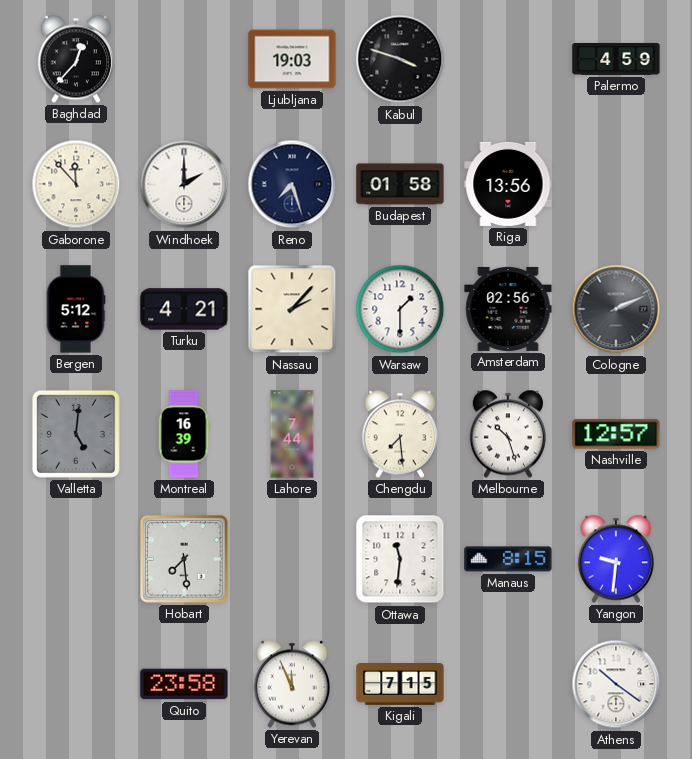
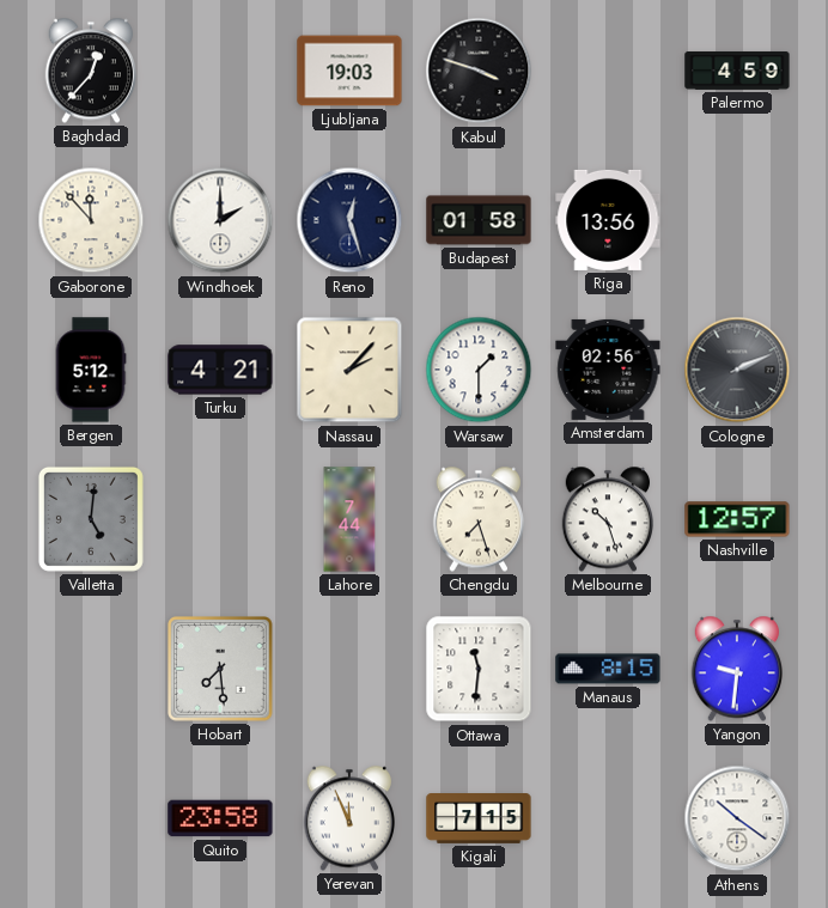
Reno: 7:27 -> 12:27
Montreal: 16:39 -> none
Chengdu: 7:29 -> 7:27
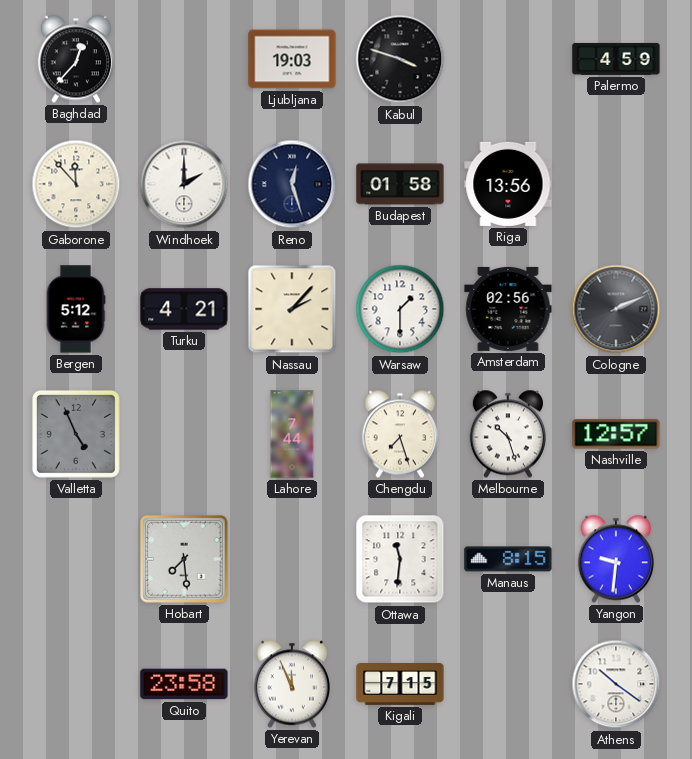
Valletta: 5:01 -> 4:56
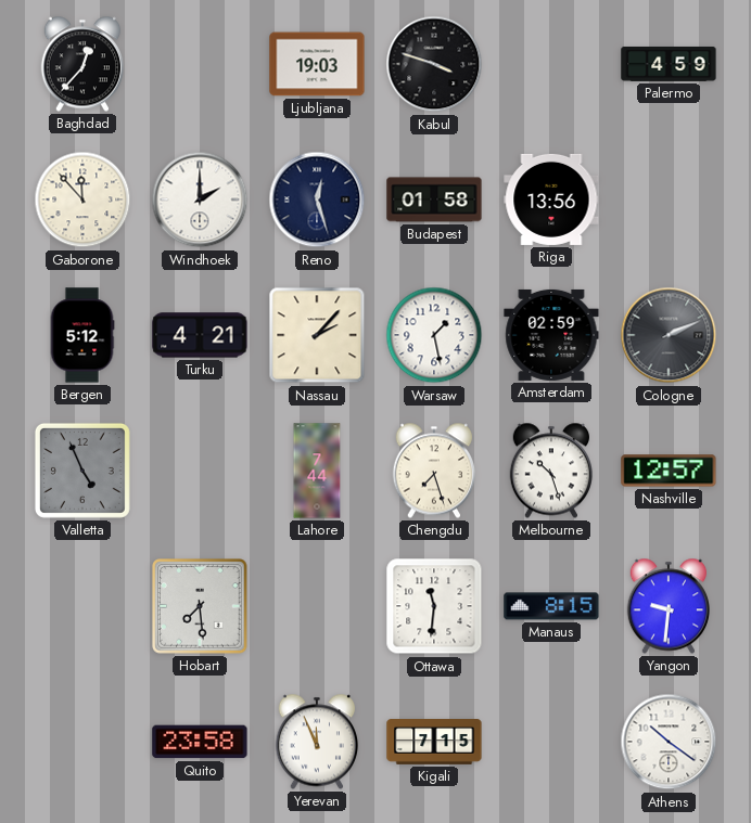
Warsaw: 1:30 -> 1:28
Amsterdam: 02:56 -> 02:59
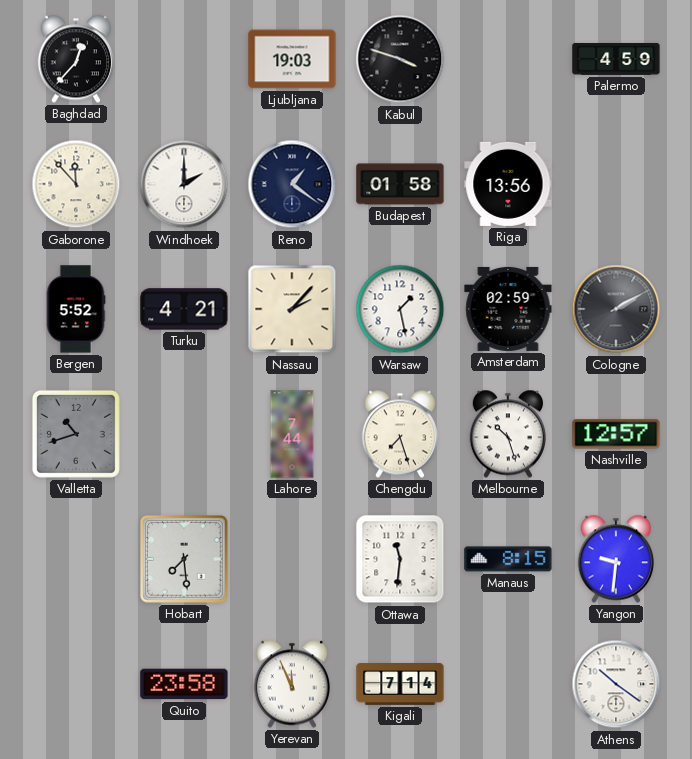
Reno: 12:27 -> 1:21
Bergen: 5:12 -> 5:52
Cologne: 2:11 -> 2:10
Valletta: 4:56 -> 10:42
Kigali: 7:15 -> 7:14
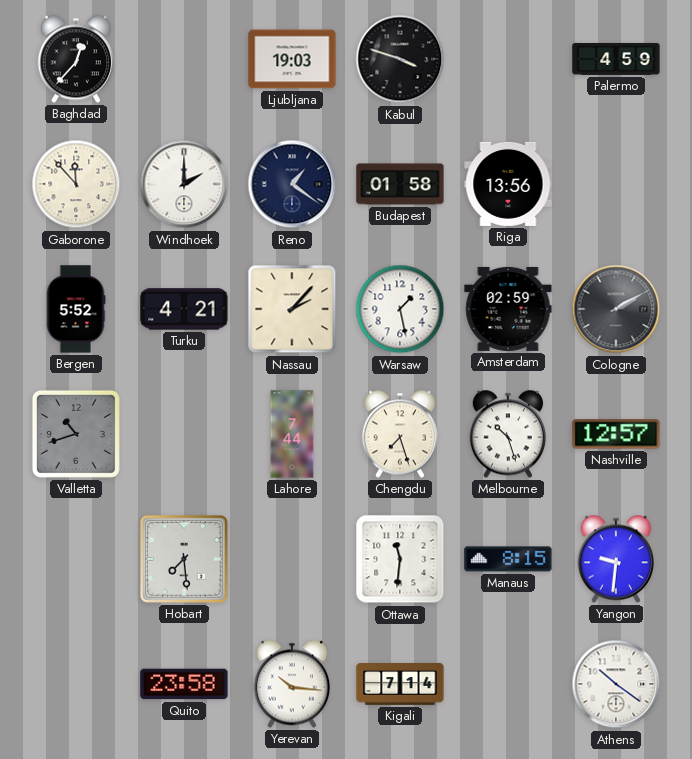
Yerevan: 11:56 -> 10:16
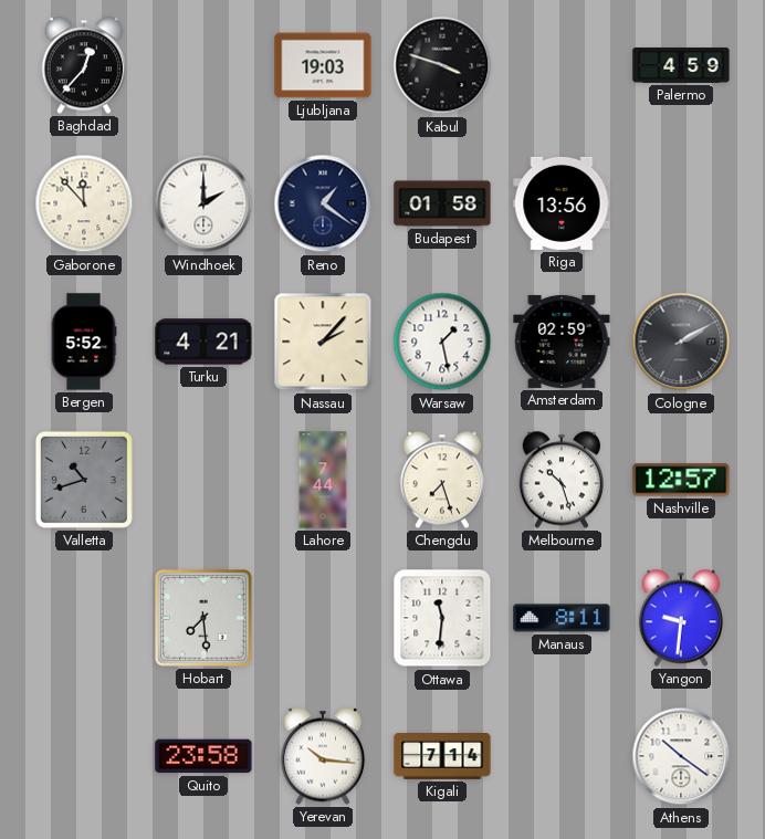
Manaus: 8:15 -> 8:11
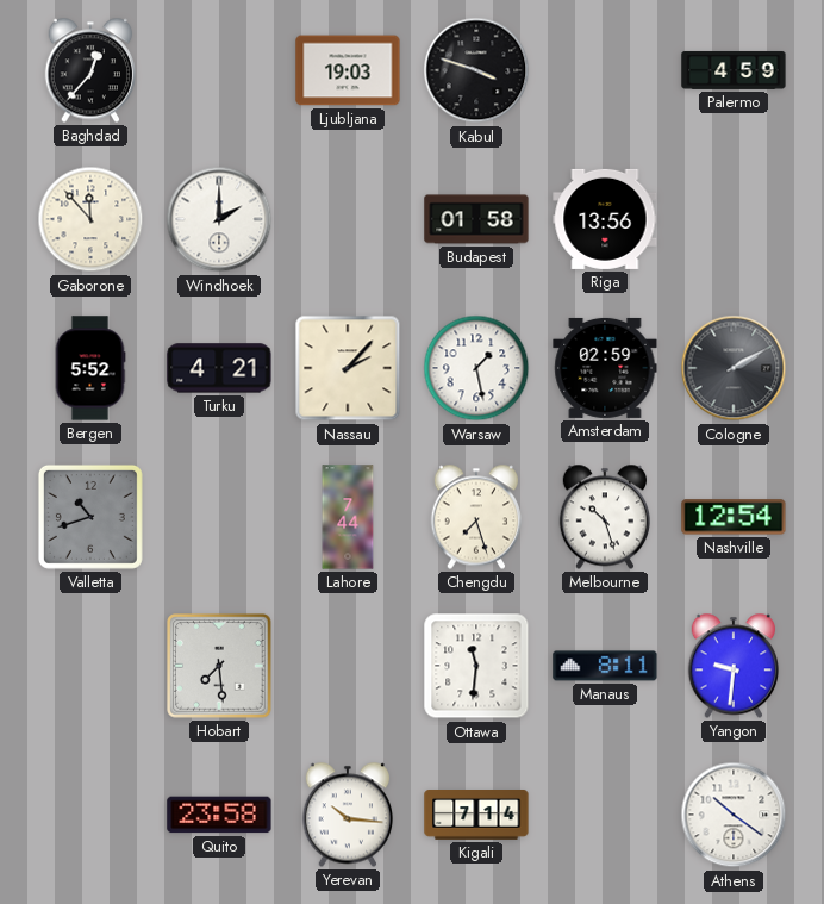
Reno: 1:21 -> none
Nashville: 12:57 -> 12:54
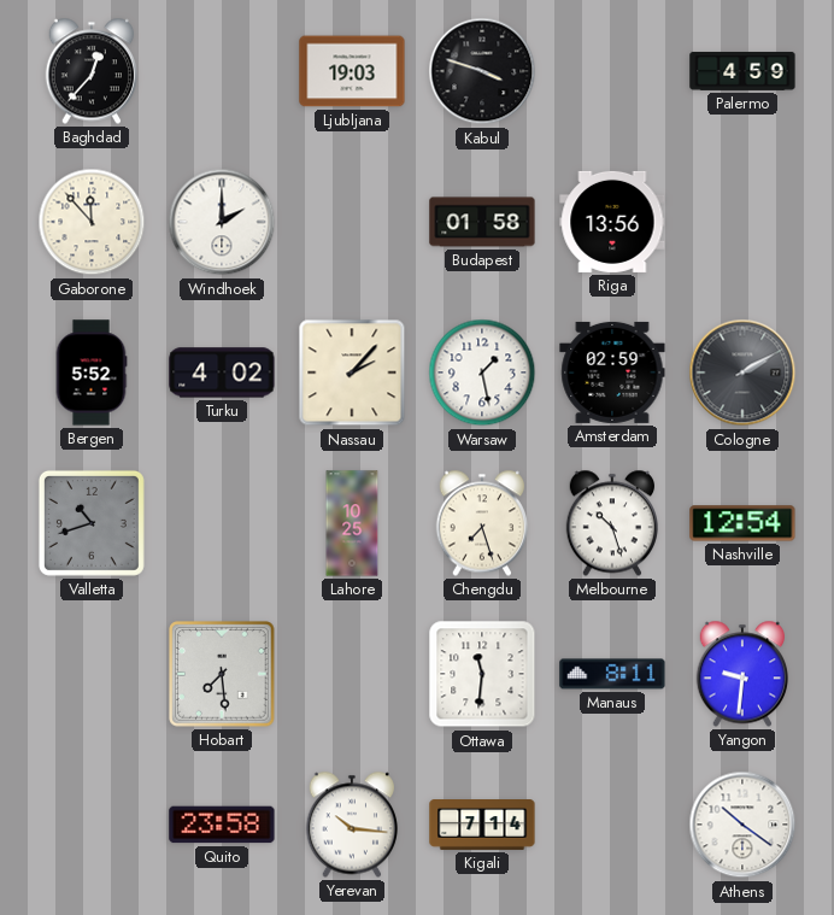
Turku: 4:21 -> 4:02
Lahore: 7:44 -> 10:25
